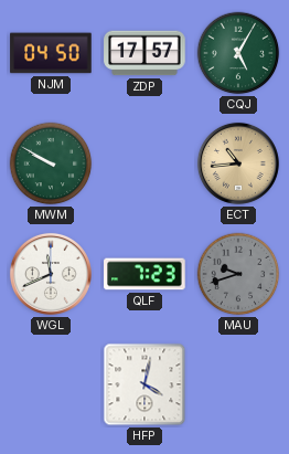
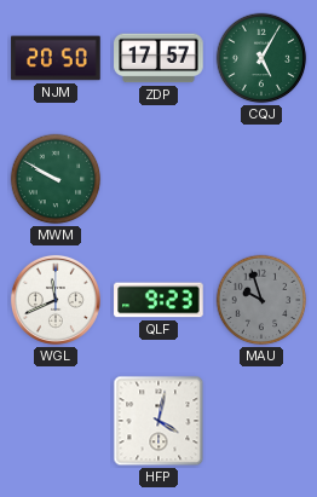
NJM: 04:50 -> 20:50
ECT: 10:44 -> none
QLF: 7:23 -> 9:23
MAU: 9:42 -> 9:57
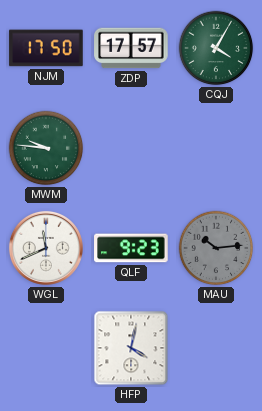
NJM: 20:50 -> 17:50
CQJ: 5:05 -> 4:05
MWM: 9:50 -> 9:46
MAU: 9:57 -> 10:14
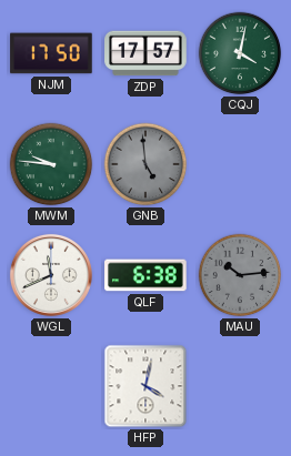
CQJ: 4:05 -> 4:02
GNB: none -> 4:59
QLF: 9:23 -> 6:38
